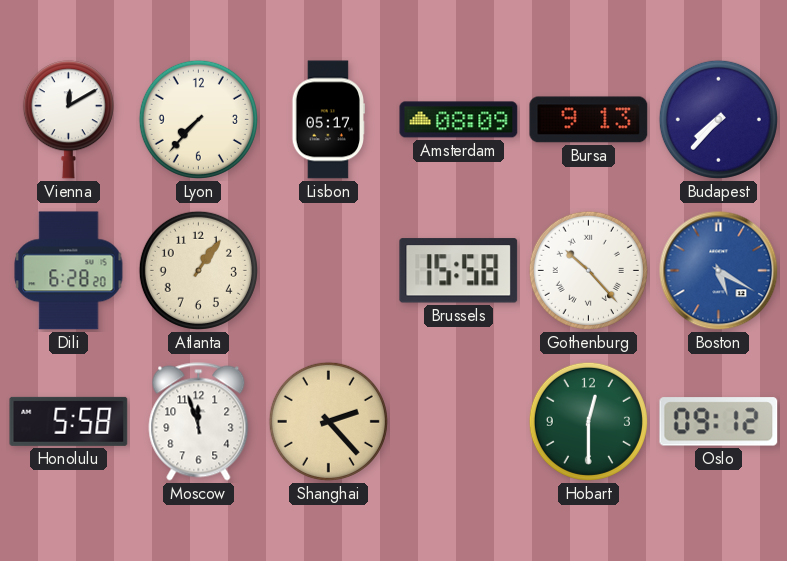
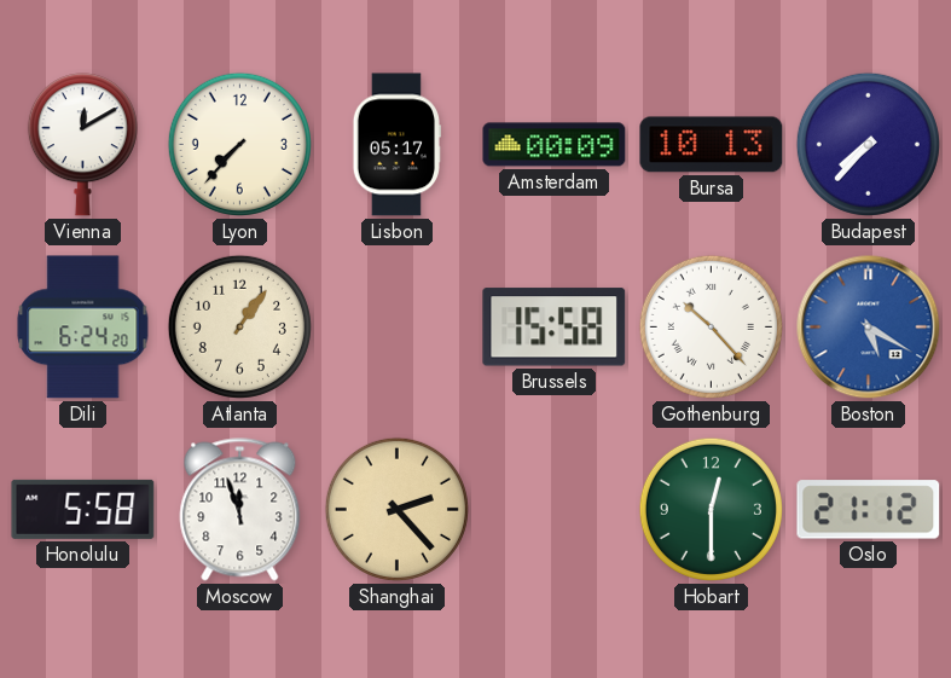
Amsterdam: 08:09 -> 00:09
Bursa: 9:13 -> 10:13
Dili: 6:28 -> 6:24
Oslo: 09:12 -> 21:12
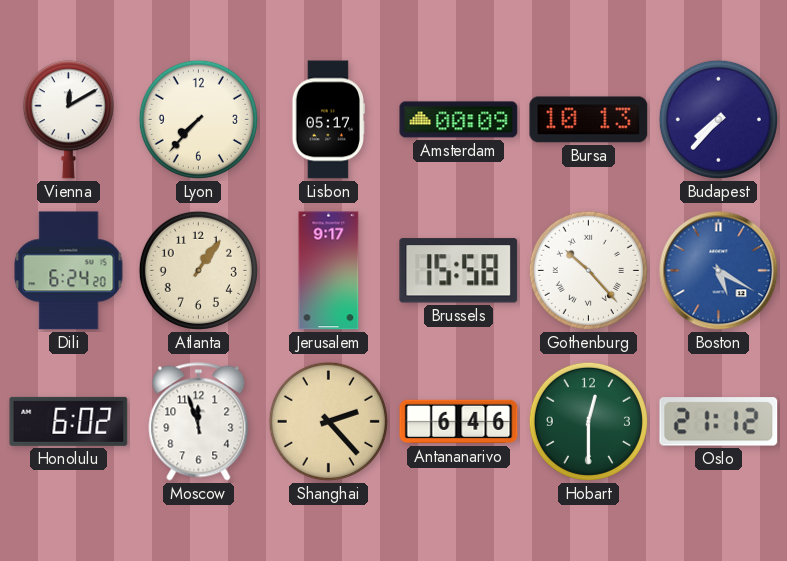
Jerusalem: none -> 9:17
Honolulu: 5:58 -> 6:02
Antananarivo: none -> 6:46
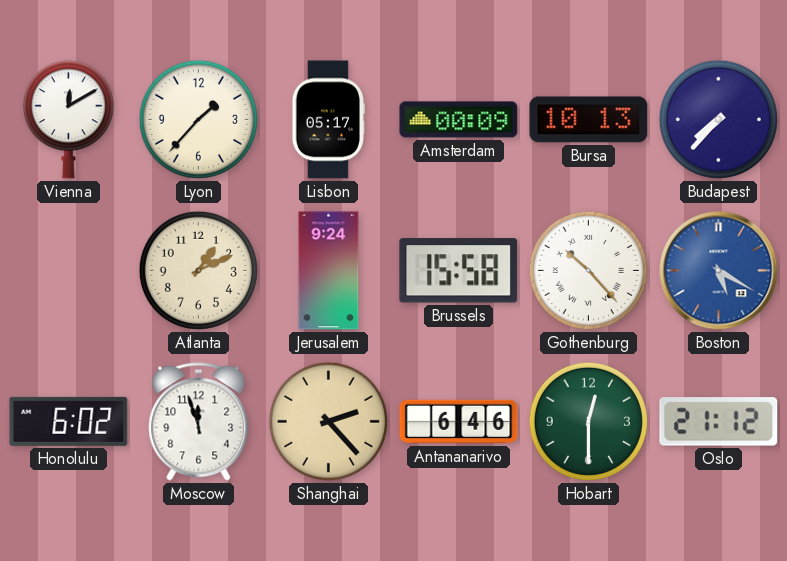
Lyon: 7:37 -> 1:37
Dili: 6:24 -> none
Atlanta: 1:06 -> 1:11
Jerusalem: 9:17 -> 9:24
